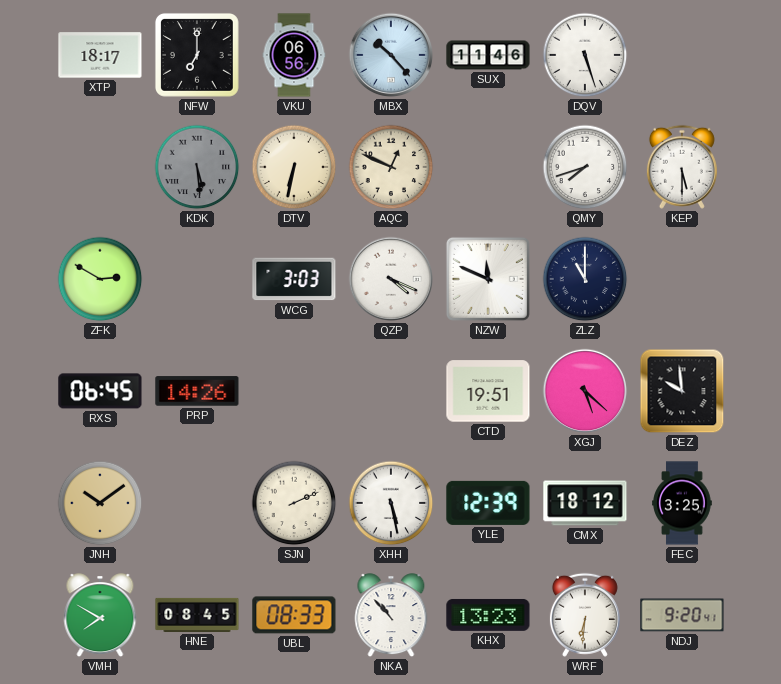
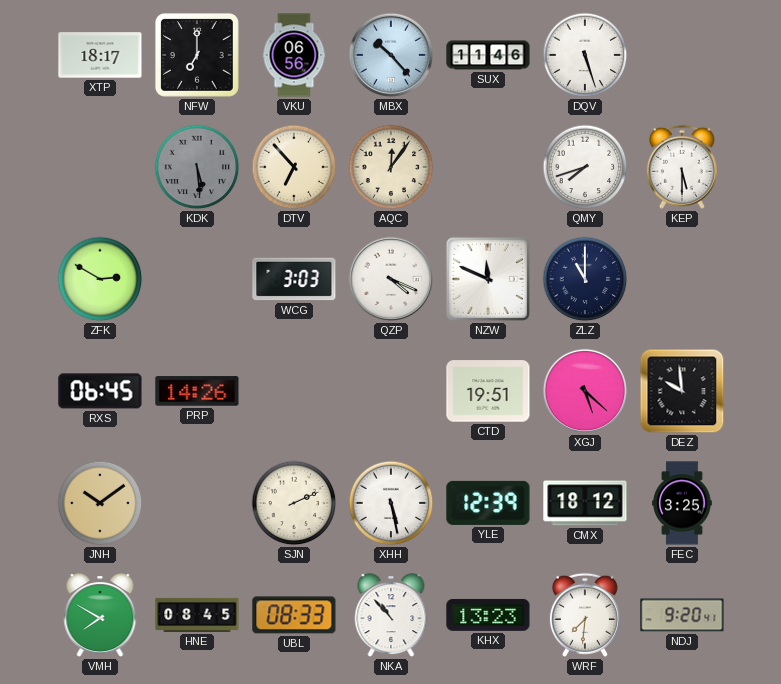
DTV: 6:32 -> 6:53
AQC: 12:49 -> 12:06
WRF: 6:31 -> 7:31
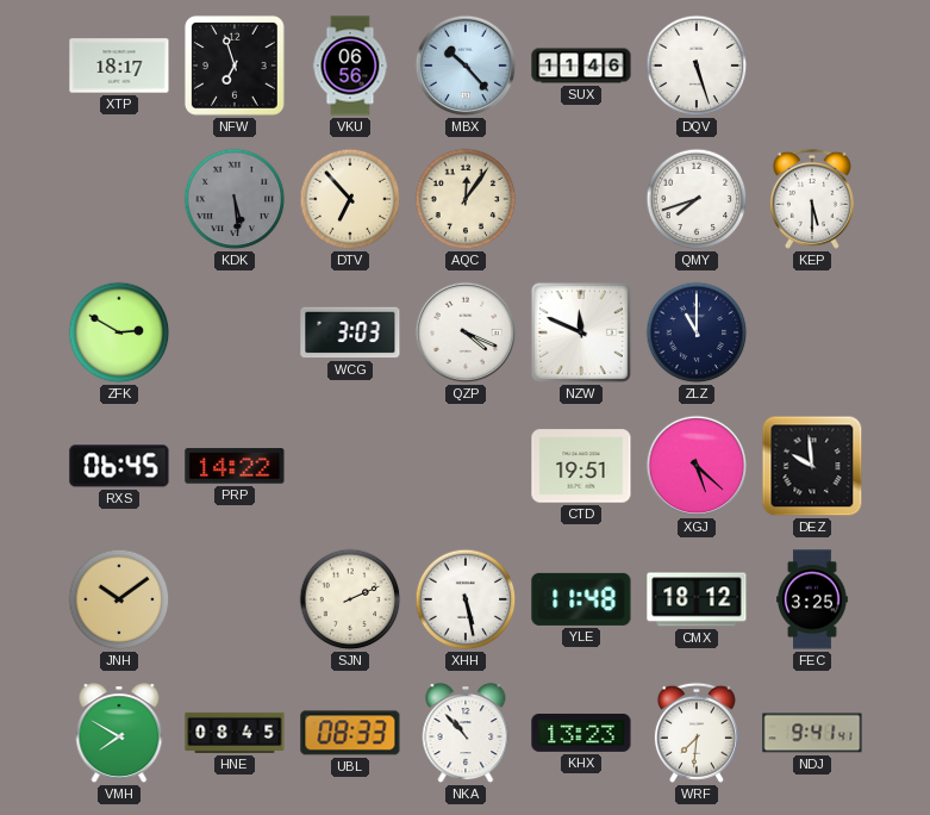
NFW: 7:00 -> 6:57
PRP: 14:26 -> 14:22
YLE: 12:39 -> 11:48
NDJ: 9:20 -> 9:41
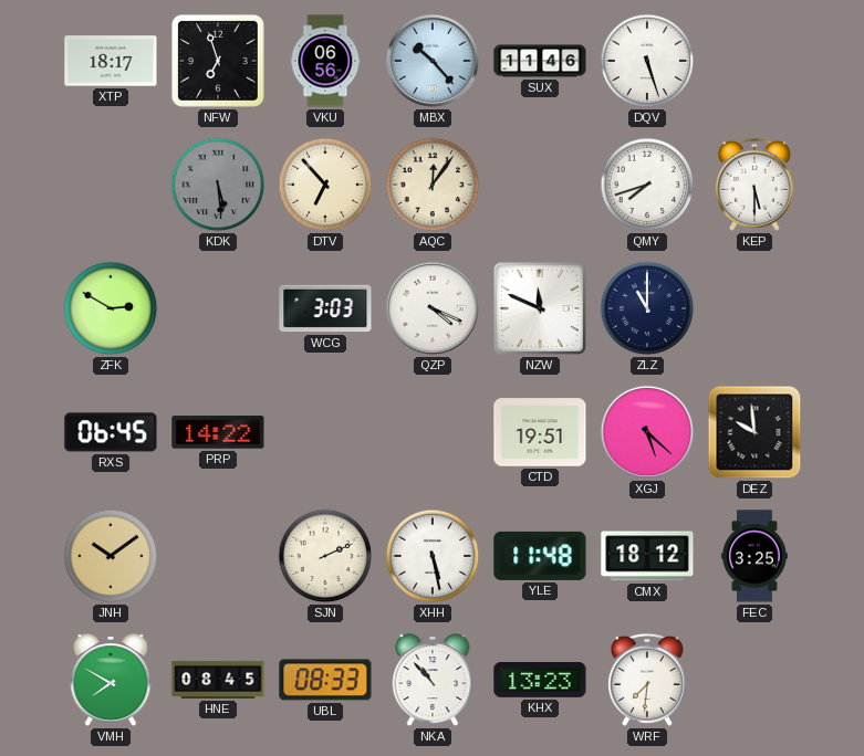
NDJ: 9:41 -> none
